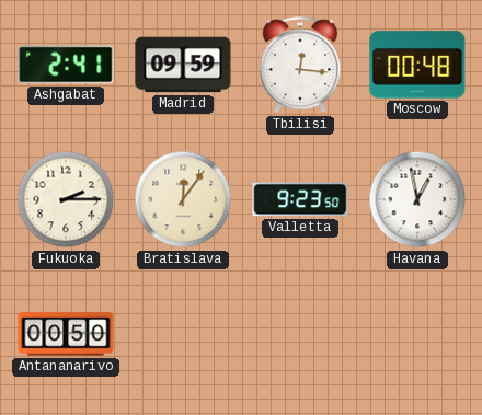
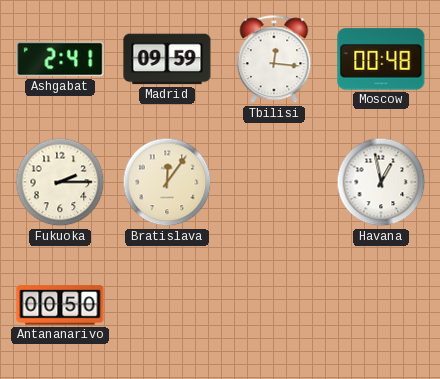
Valletta: 9:23 -> none
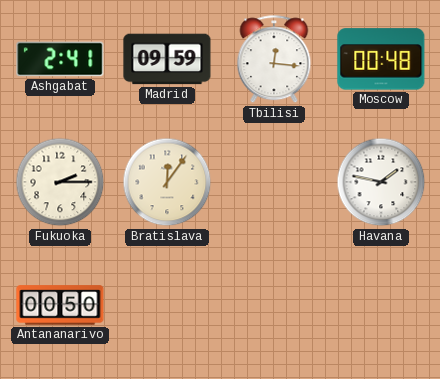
Havana: 12:58 -> 1:47
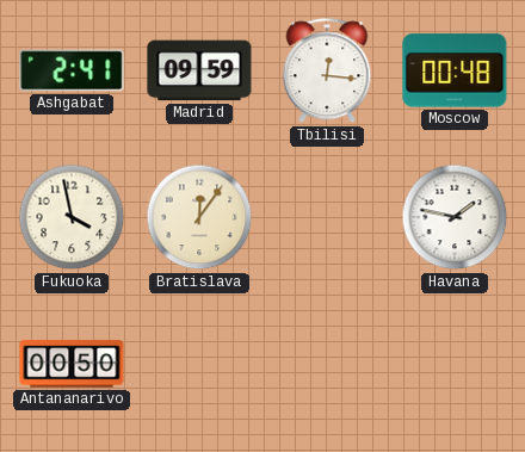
Fukuoka: 2:15 -> 3:58
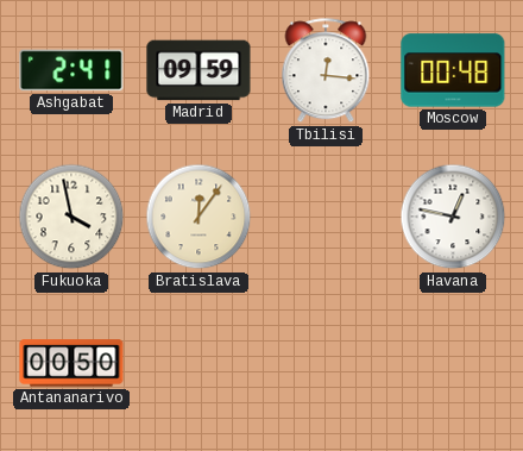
Havana: 1:47 -> 12:47
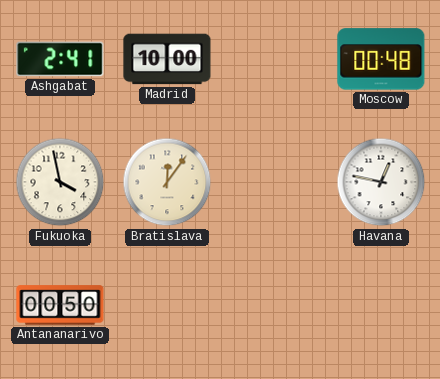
Madrid: 09:59 -> 10:00
Tbilisi: 12:16 -> none
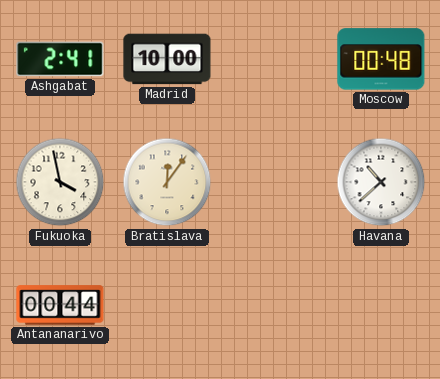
Havana: 12:47 -> 10:38
Antananarivo: 00:50 -> 00:44
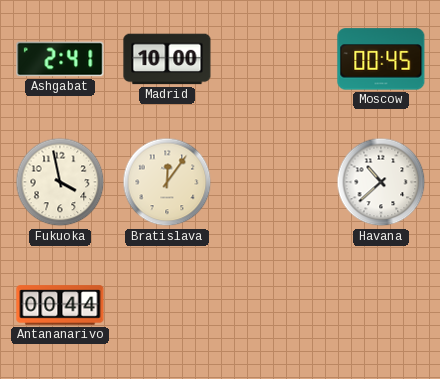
Moscow: 00:48 -> 00:45
